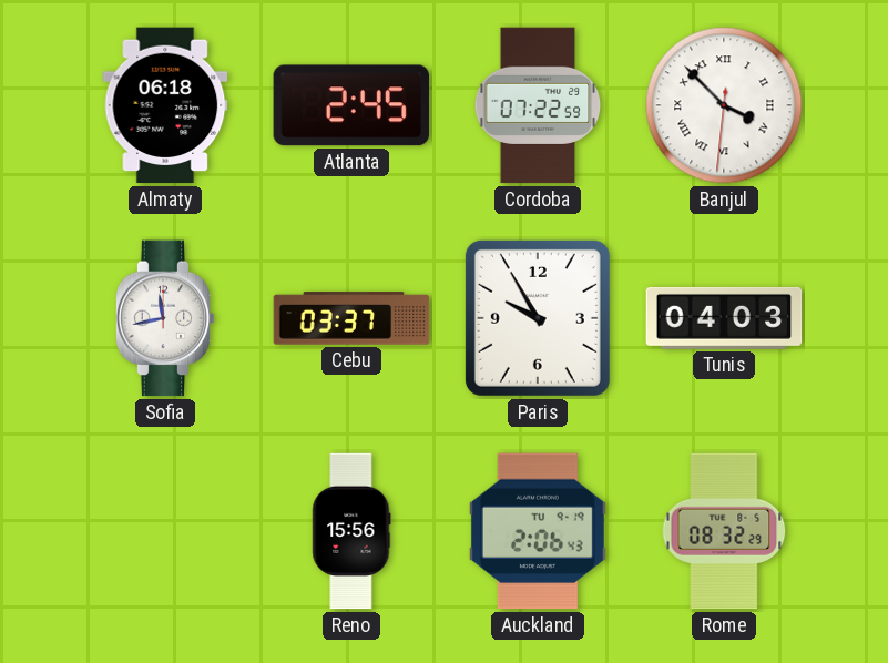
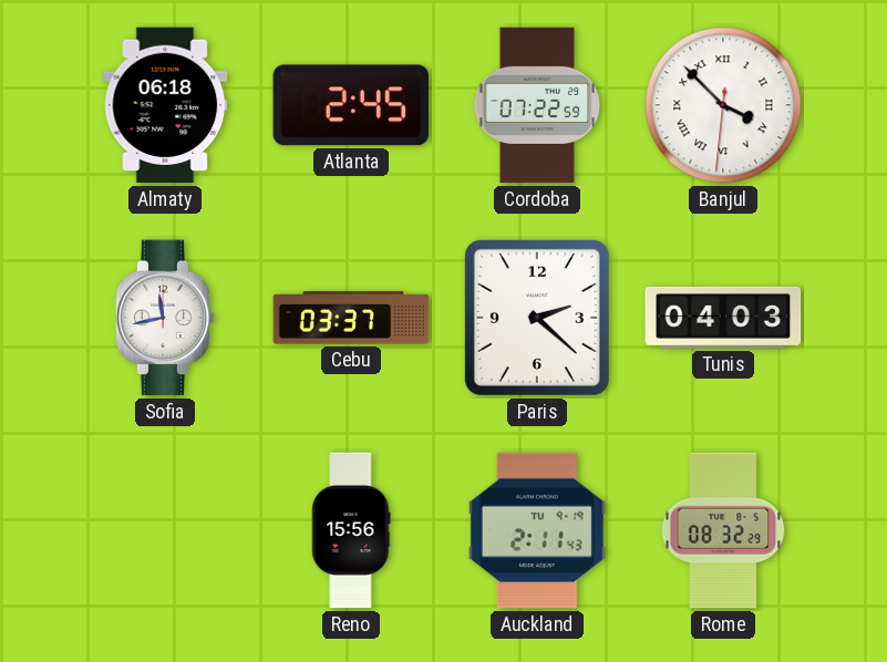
Paris: 9:55 -> 2:22
Auckland: 2:06 -> 2:11
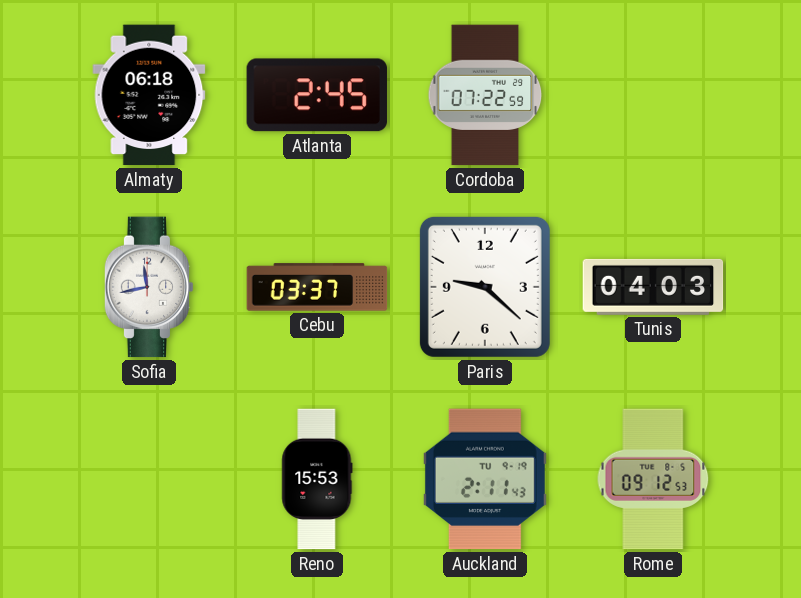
Banjul: 3:52 -> none
Paris: 2:22 -> 9:22
Reno: 15:56 -> 15:53
Rome: 08:32 -> 09:12
